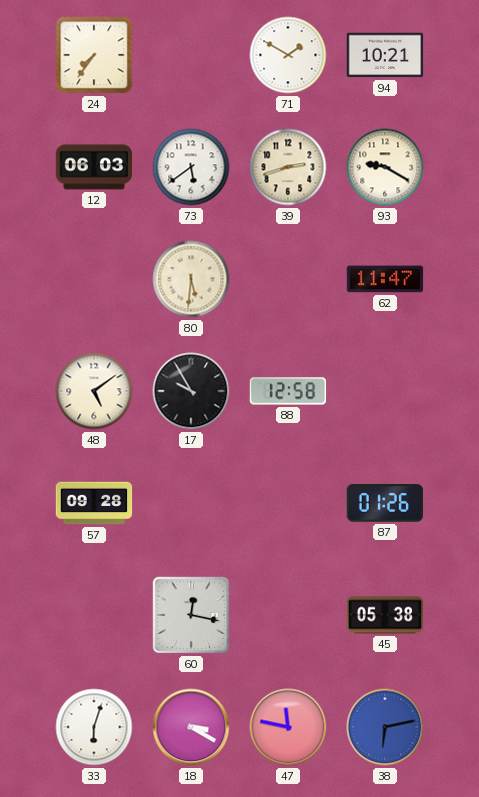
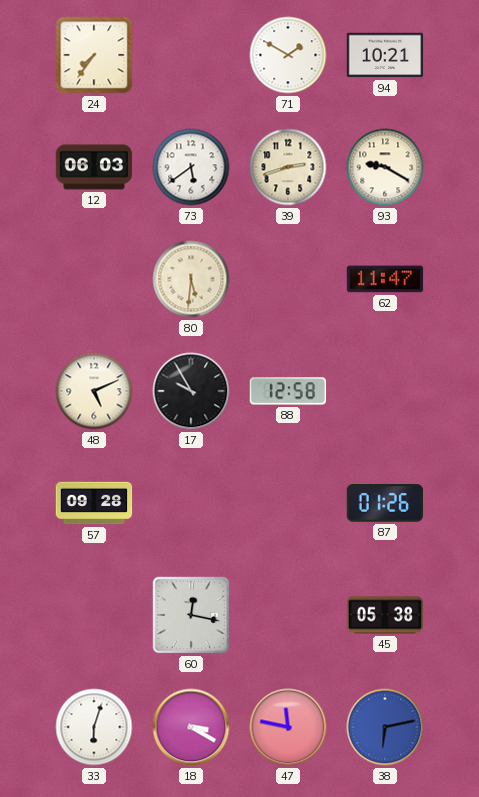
48: 5:09 -> 5:11
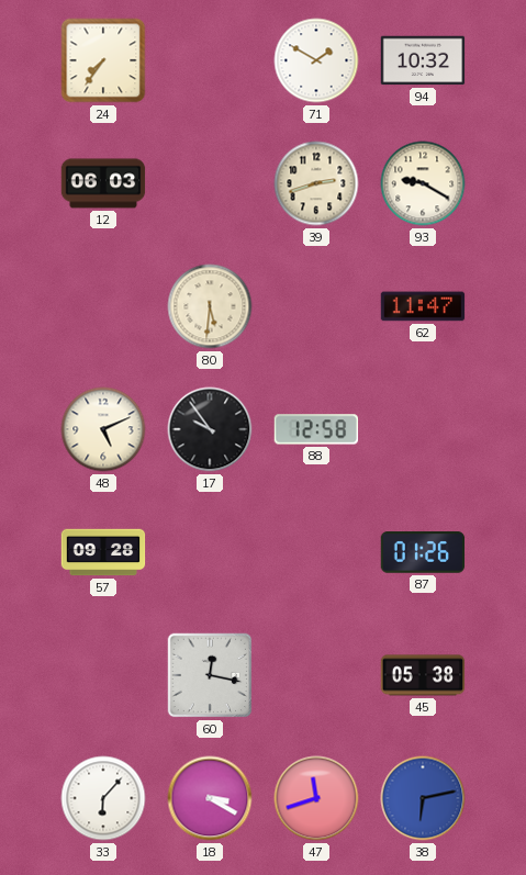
94: 10:21 -> 10:32
73: 5:39 -> none
17: 9:55 -> 9:54
33: 6:03 -> 6:07
47: 11:47 -> 11:42
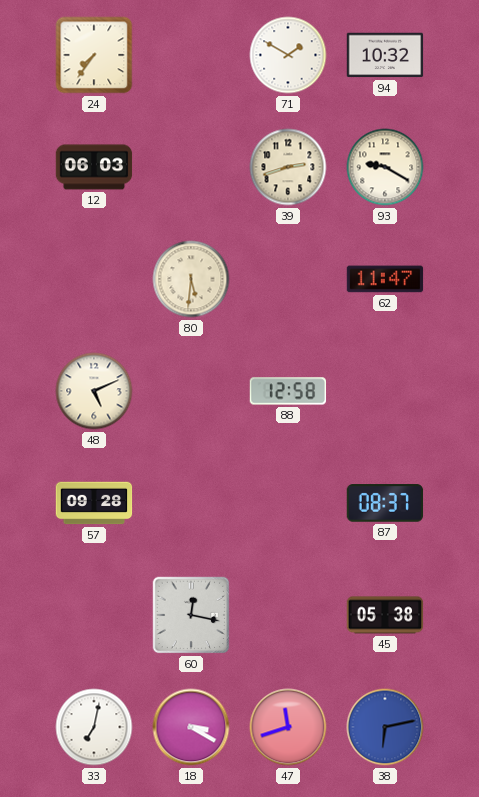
17: 9:54 -> none
87: 01:26 -> 08:37
33: 6:07 -> 7:02
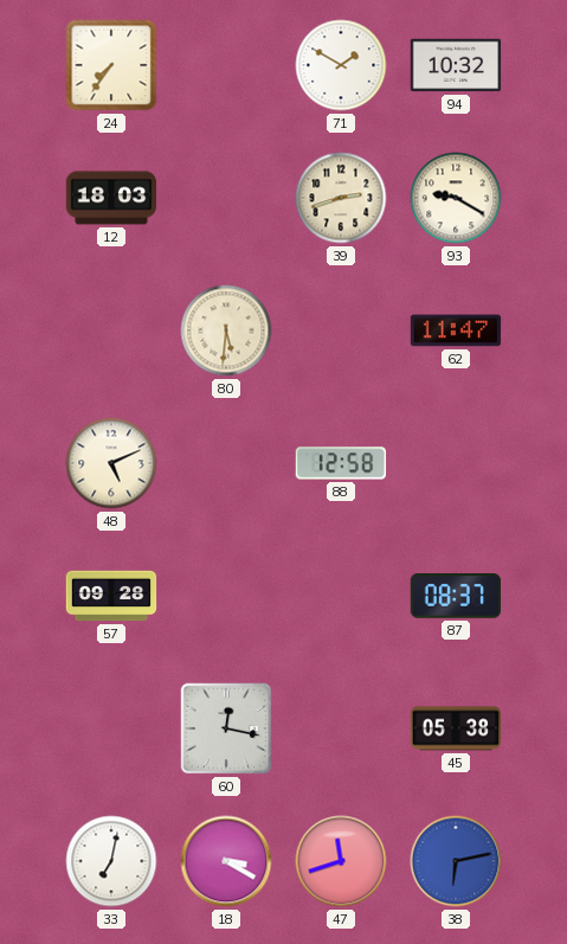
12: 06:03 -> 18:03
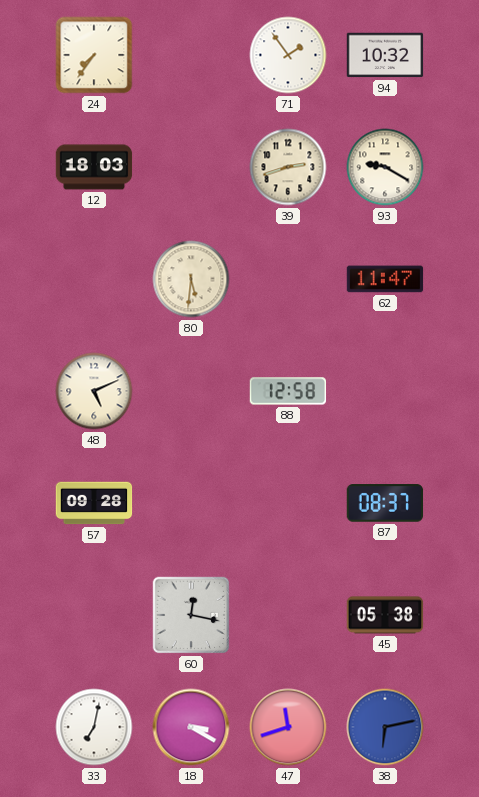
71: 1:50 -> 1:54
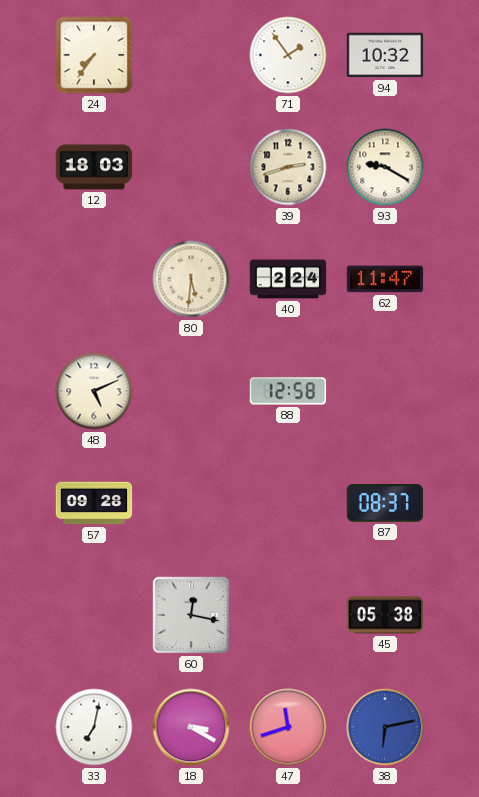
40: none -> 2:24
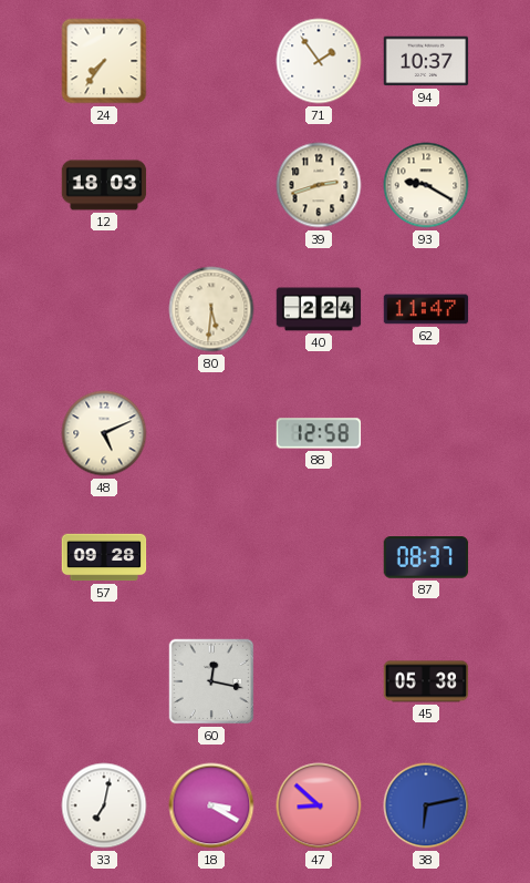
94: 10:32 -> 10:37
47: 11:42 -> 8:52
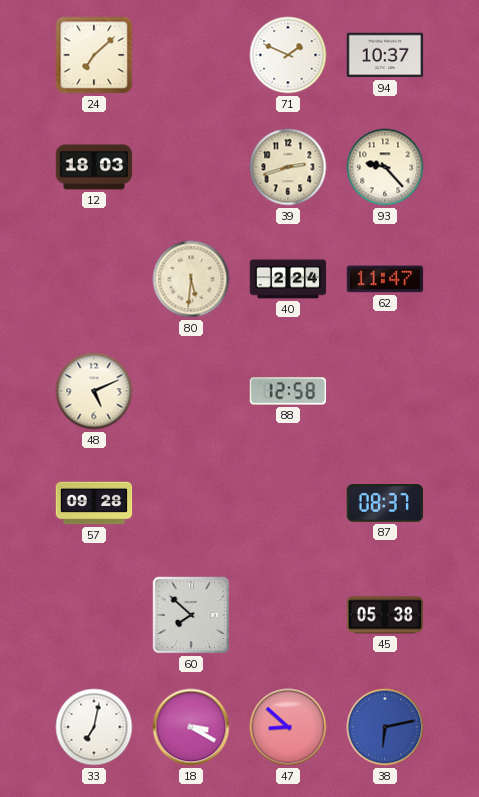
24: 7:36 -> 7:08
71: 1:54 -> 1:49
93: 9:20 -> 9:23
60: 12:17 -> 7:52
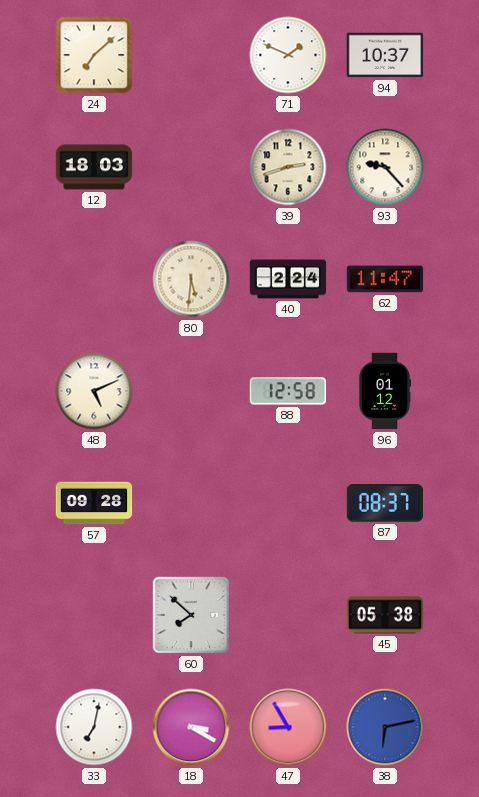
96: none -> 01:12
47: 8:52 -> 8:55
